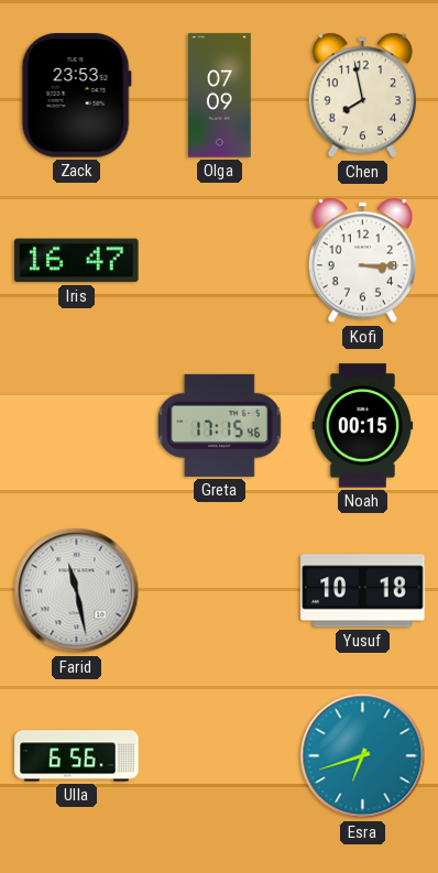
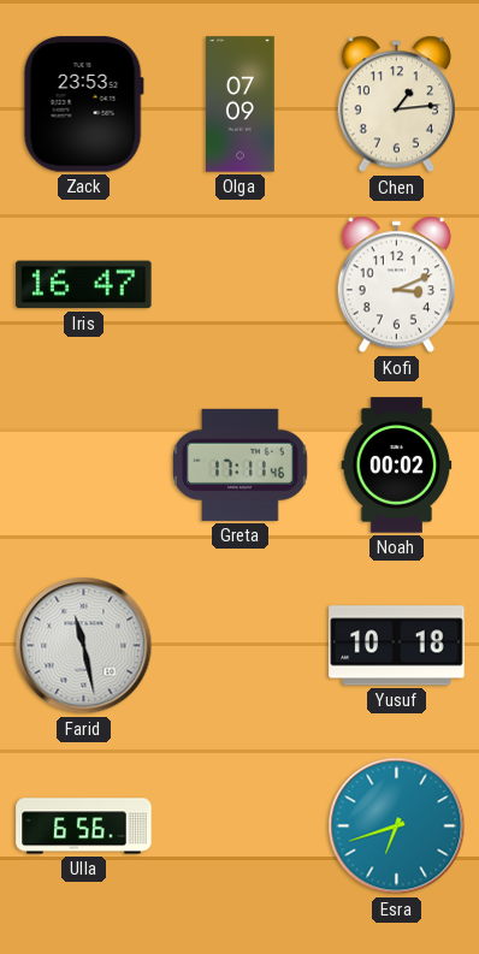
Chen: 7:58 -> 1:14
Kofi: 3:15 -> 3:11
Greta: 17:15 -> 17:11
Noah: 00:15 -> 00:02
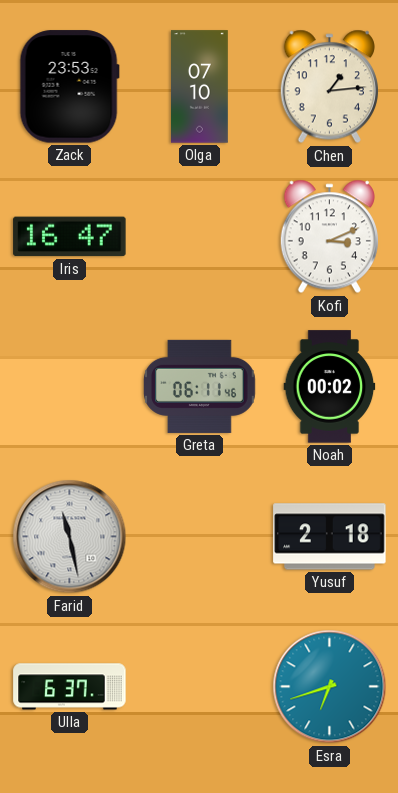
Olga: 07:09 -> 07:10
Greta: 17:11 -> 06:11
Yusuf: 10:18 -> 2:18
Ulla: 6:56 -> 6:37
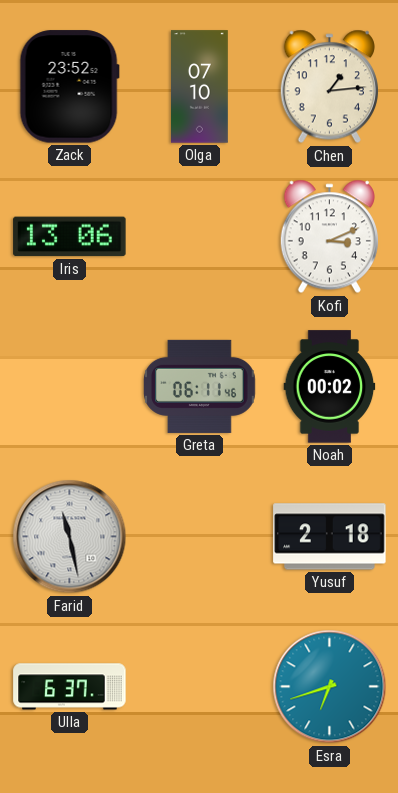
Zack: 23:53 -> 23:52
Iris: 16:47 -> 13:06
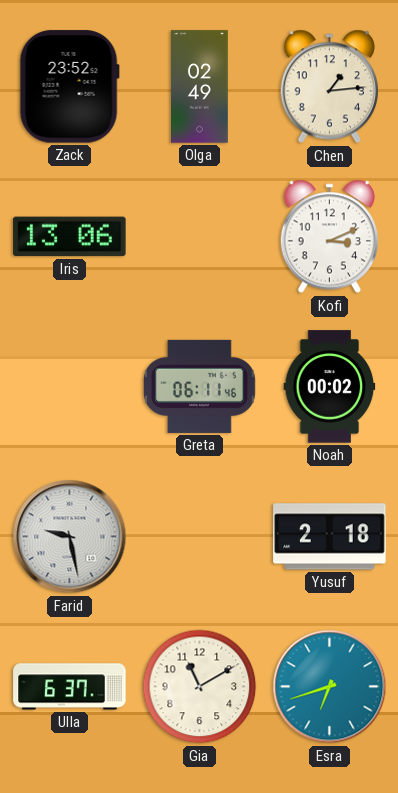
Olga: 07:10 -> 02:49
Farid: 11:28 -> 9:28
Gia: none -> 11:10
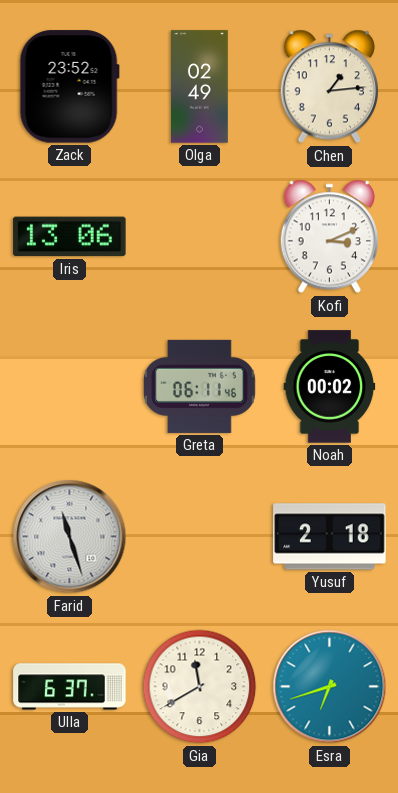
Farid: 9:28 -> 11:27
Gia: 11:10 -> 11:40
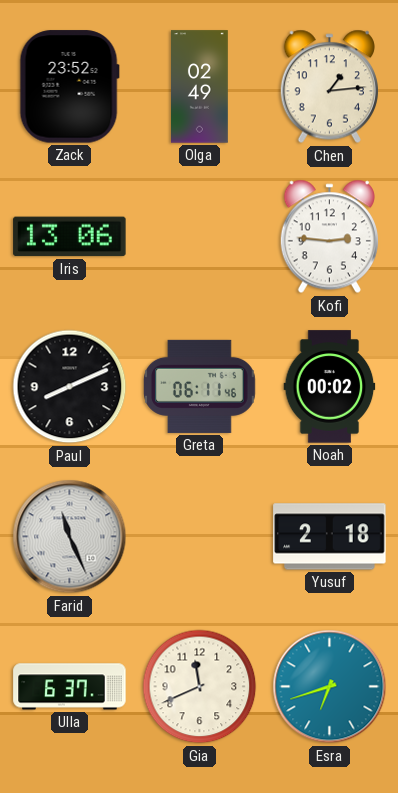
Kofi: 3:11 -> 2:46
Paul: none -> 8:11
Farid: 11:27 -> 11:26
Gia: 11:40 -> 11:41
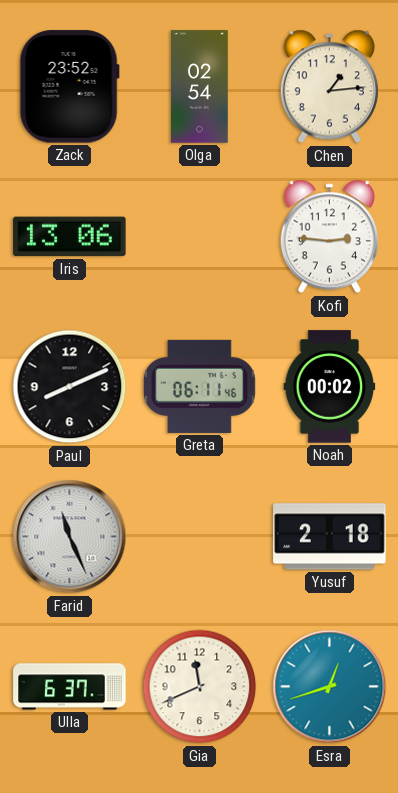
Olga: 02:49 -> 02:54
Esra: 6:42 -> 12:42
